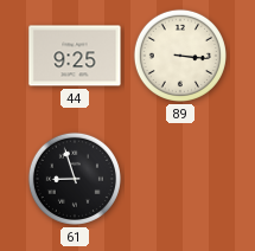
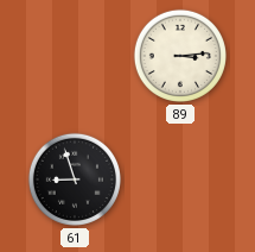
44: 9:25 -> none
89: 3:16 -> 3:14
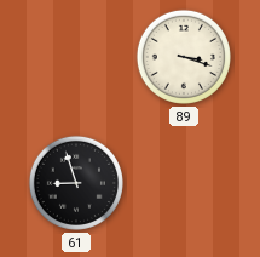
89: 3:14 -> 3:18
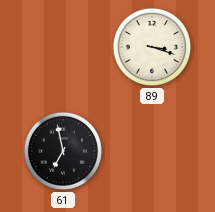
61: 8:57 -> 6:58
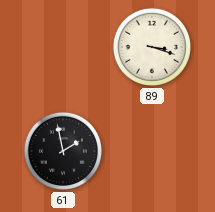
61: 6:58 -> 1:58
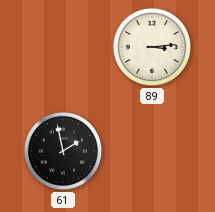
89: 3:18 -> 3:14
